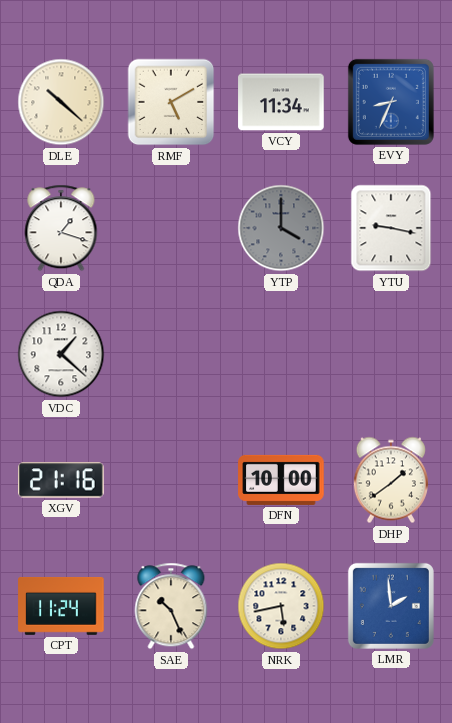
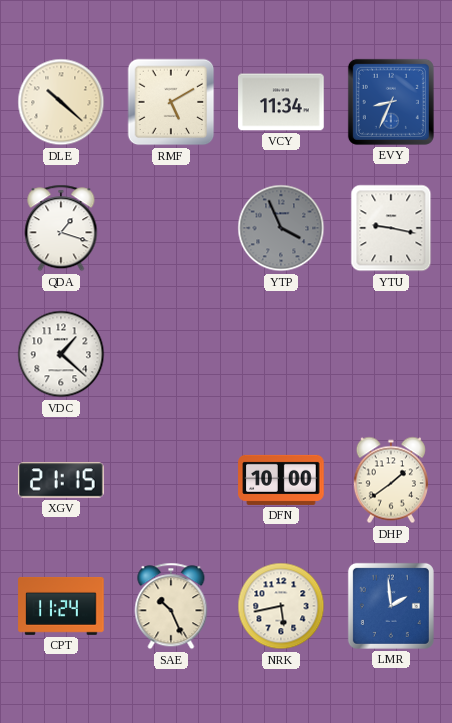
YTP: 4:00 -> 3:56
XGV: 21:16 -> 21:15
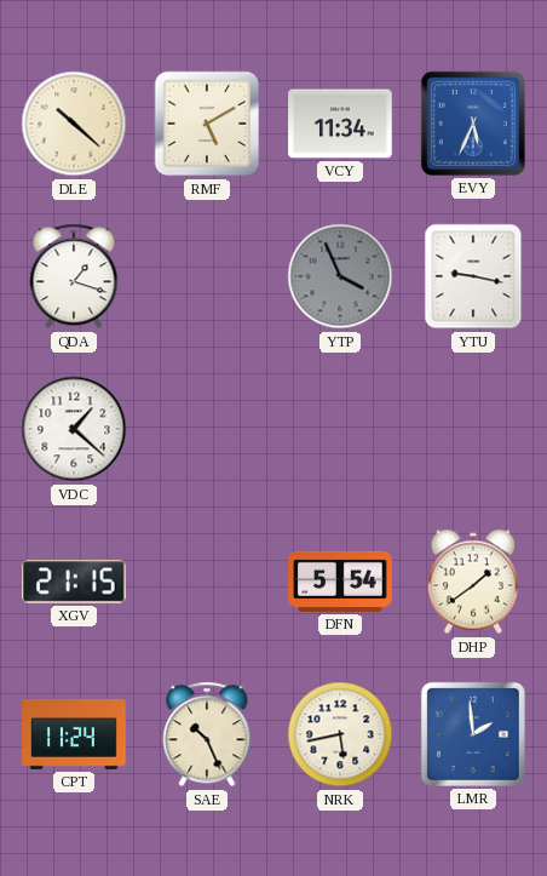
EVY: 8:34 -> 5:34
DFN: 10:00 -> 5:54
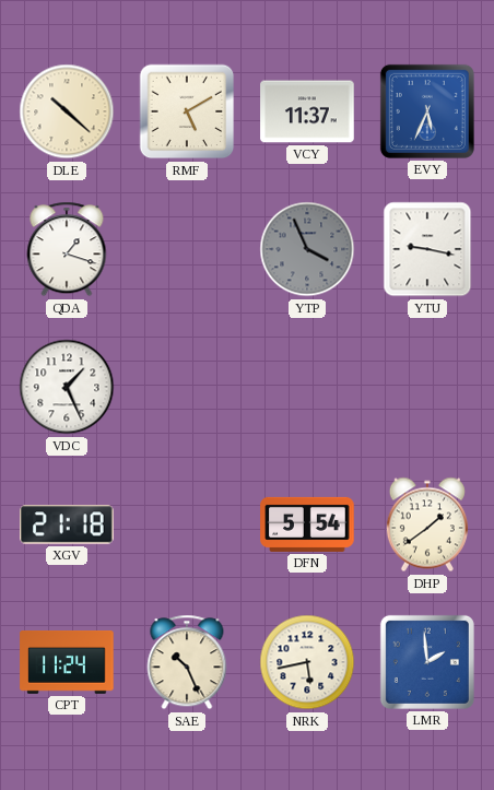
VCY: 11:34 -> 11:37
VDC: 1:22 -> 1:26
XGV: 21:15 -> 21:18
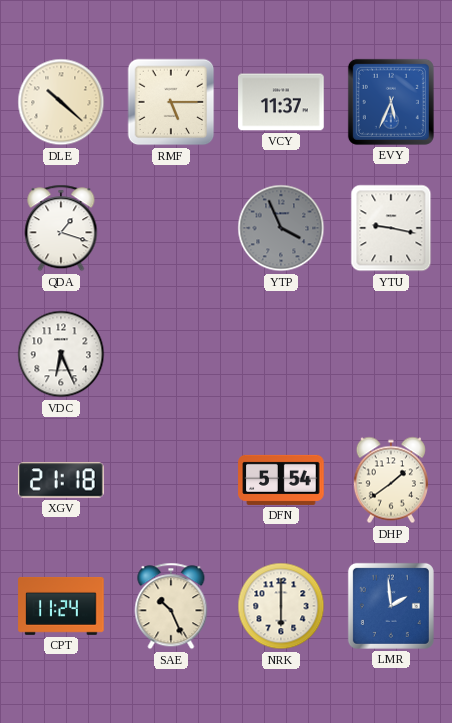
RMF: 5:10 -> 5:15
VDC: 1:26 -> 6:26
NRK: 5:43 -> 6:00
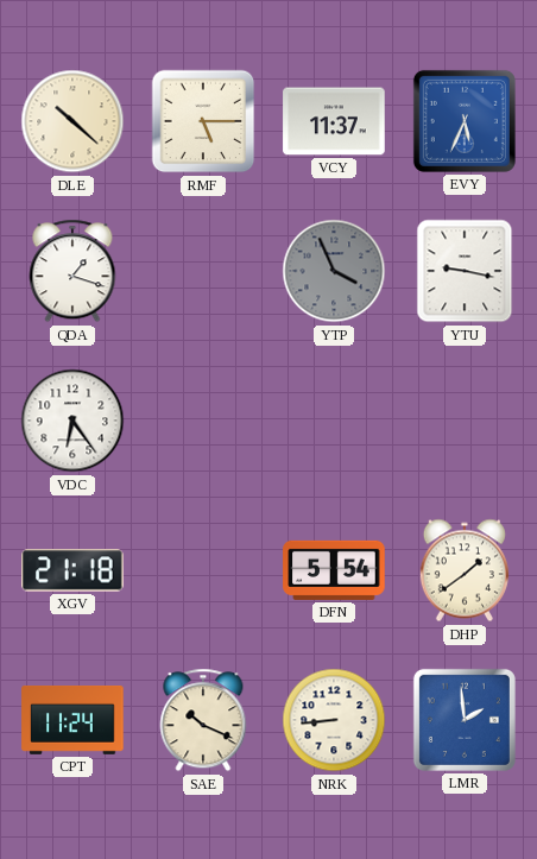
VDC: 6:26 -> 6:24
SAE: 10:26 -> 10:19
NRK: 6:00 -> 8:44
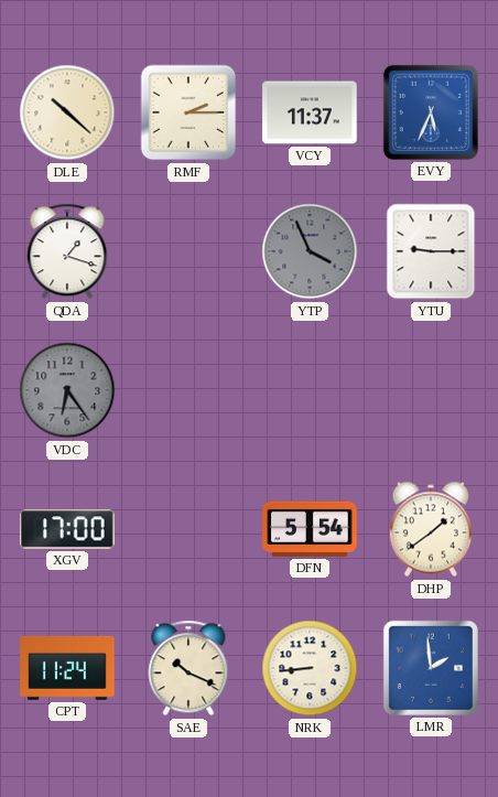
RMF: 5:15 -> 2:15
YTU: 9:17 -> 9:15
VDC dial: white -> grey
XGV: 21:18 -> 17:00
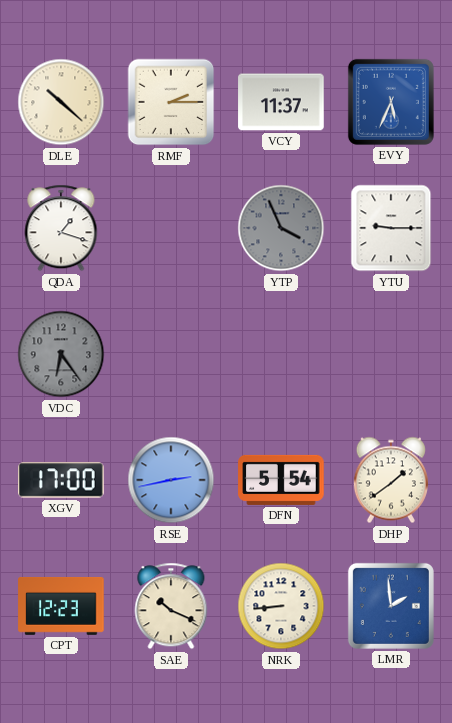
RSE: none -> 2:43
CPT: 11:24 -> 12:23
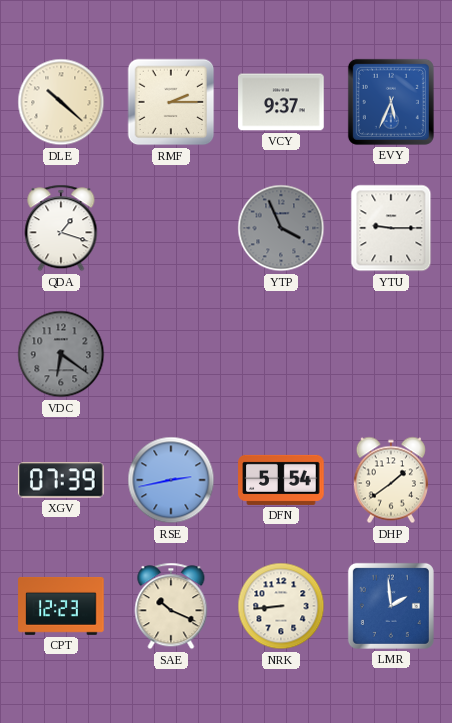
VCY: 11:37 -> 9:37
VDC: 6:24 -> 6:21
XGV: 17:00 -> 07:39
